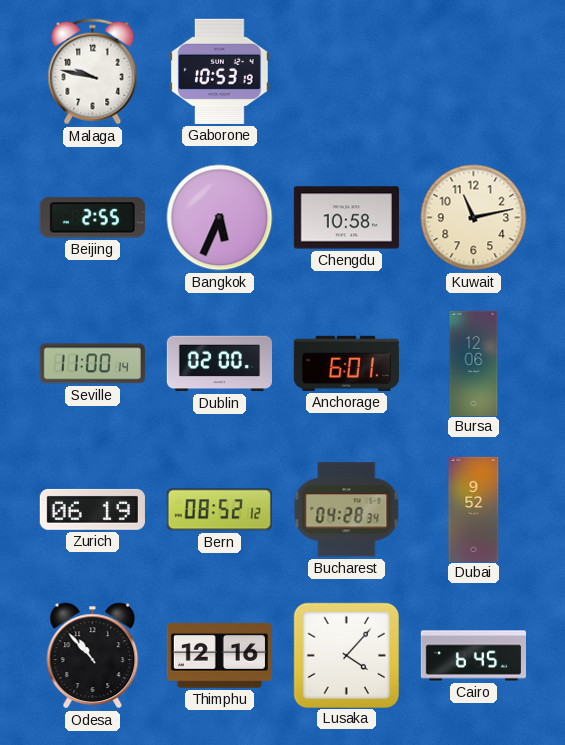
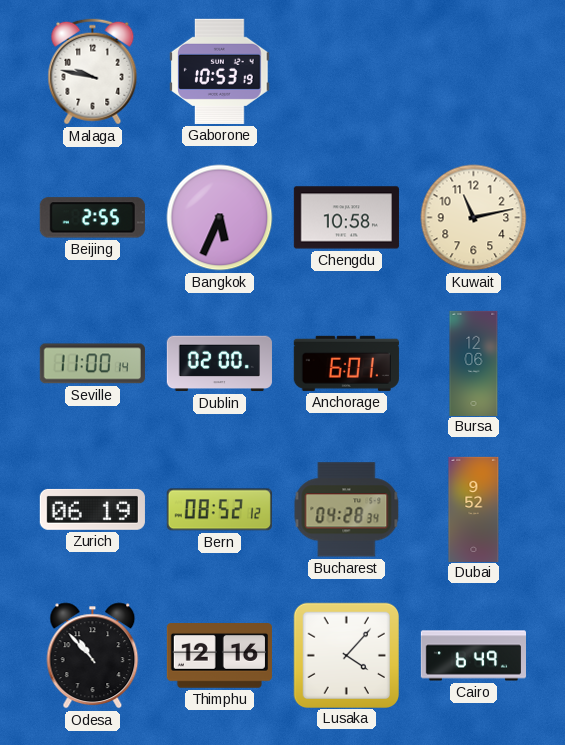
Cairo: 6:45 -> 6:49
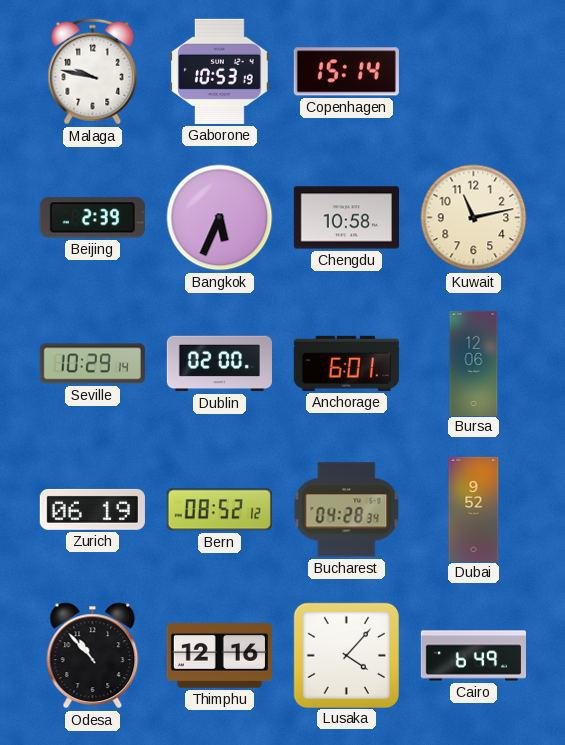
Copenhagen: none -> 15:14
Beijing: 2:55 -> 2:39
Seville: 11:00 -> 10:29
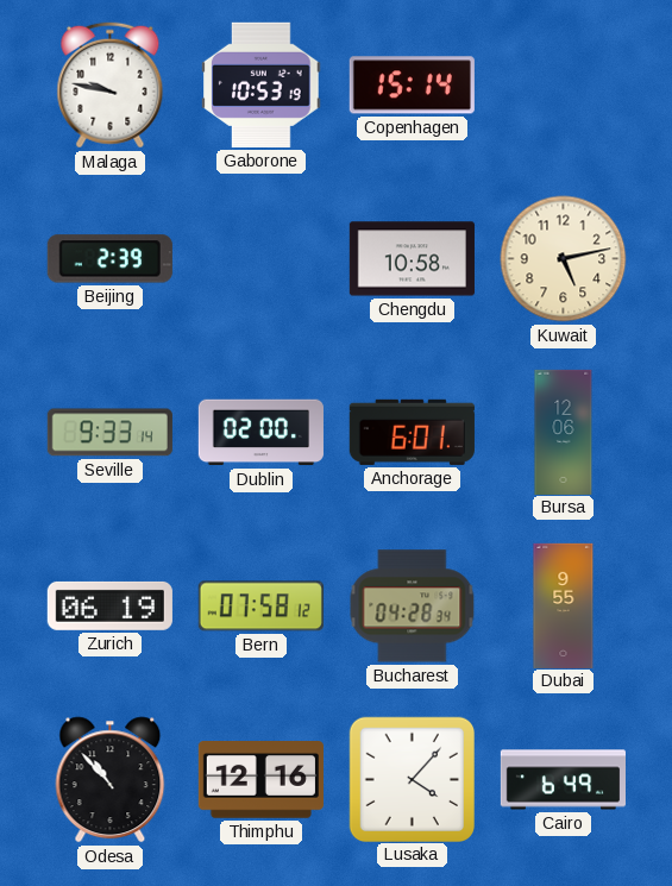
Bangkok: 5:34 -> none
Kuwait: 11:13 -> 5:13
Seville: 10:29 -> 9:33
Bern: 08:52 -> 07:58
Dubai: 9:52 -> 9:55
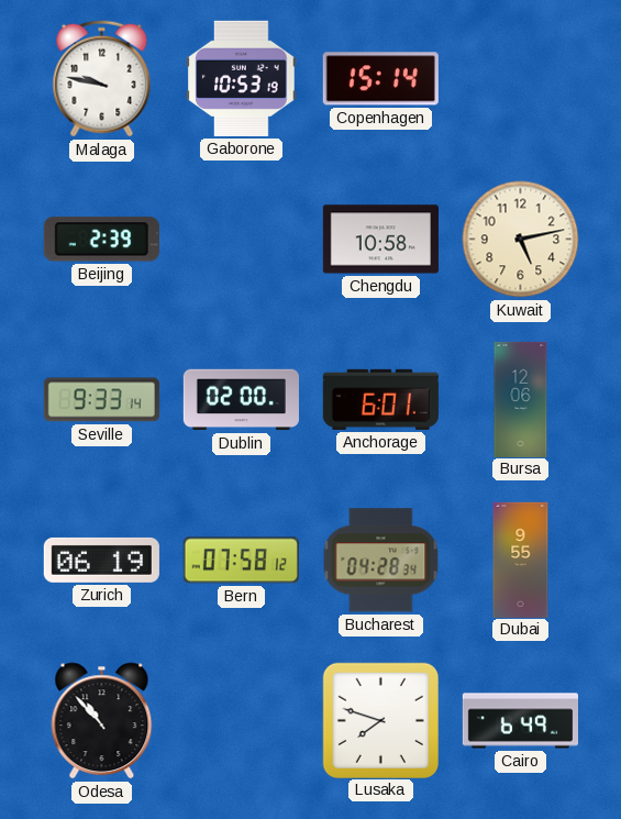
Thimphu: 12:16 -> none
Lusaka: 4:07 -> 7:48
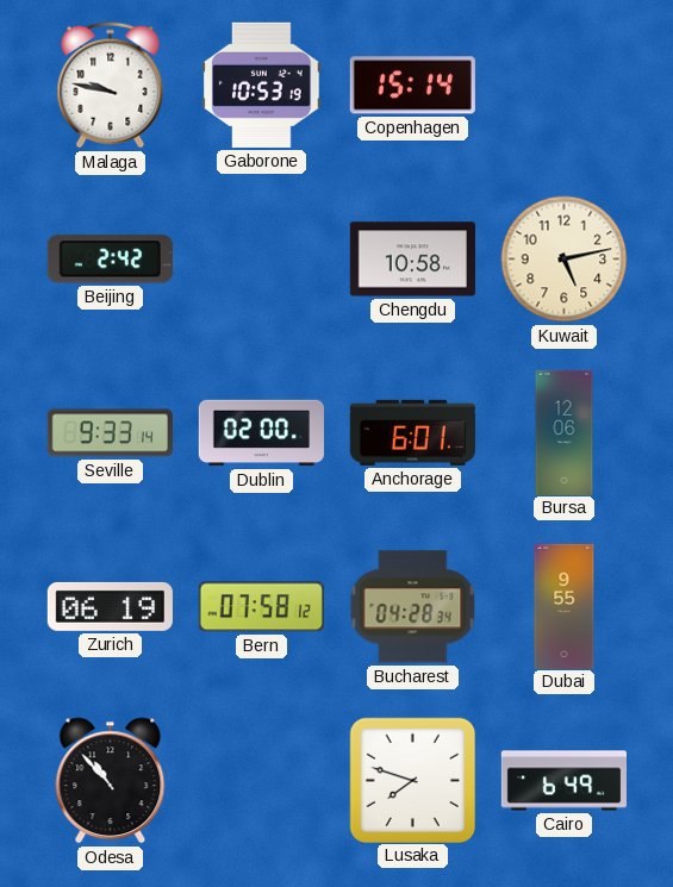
Beijing: 2:39 -> 2:42
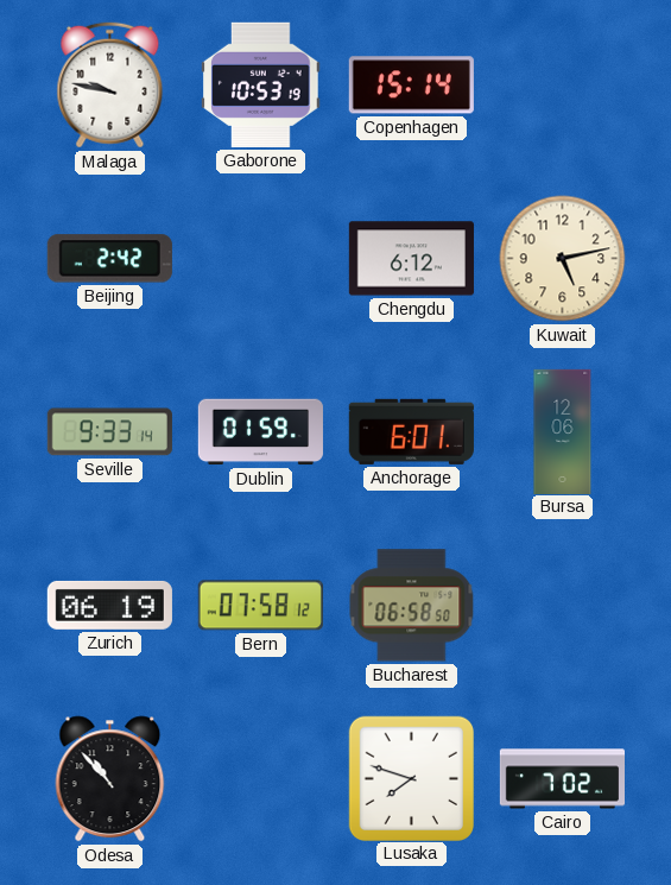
Chengdu: 10:58 -> 6:12
Dublin: 02:00 -> 01:59
Bucharest: 04:28 -> 06:58
Dubai: 9:55 -> none
Cairo: 6:49 -> 7:02
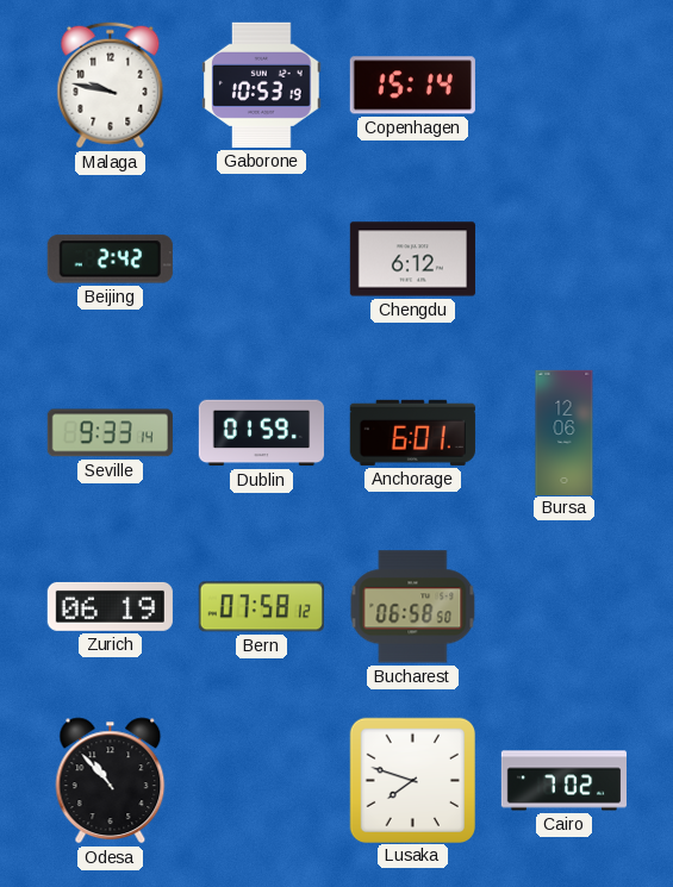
Kuwait: 5:13 -> none
